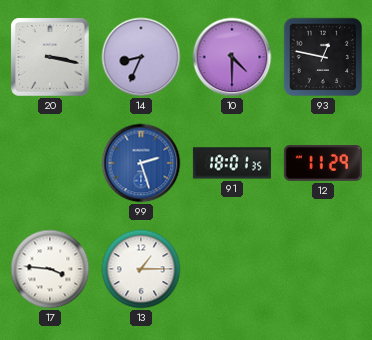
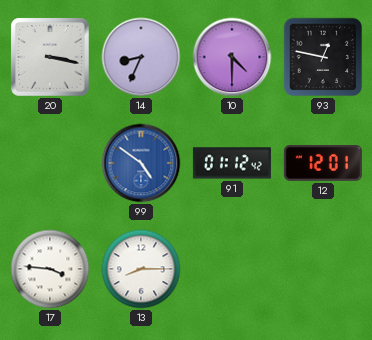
99: 2:27 -> 4:51
91: 18:01 -> 01:12
12: 11:29 -> 12:01
13: 1:15 -> 8:15
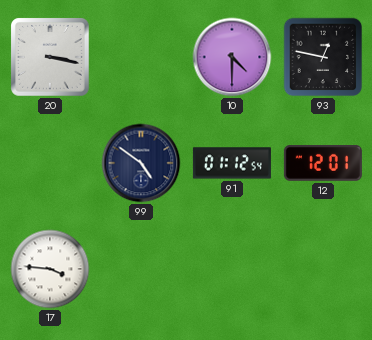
14: 8:34 -> none
99 dial: blue -> navy
91: 01:12:42 -> 01:12:54
13: 8:15 -> none
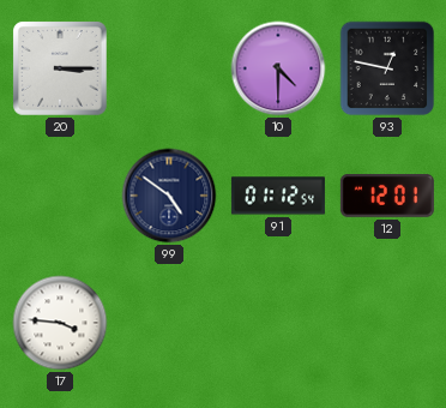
20: 3:17 -> 3:15
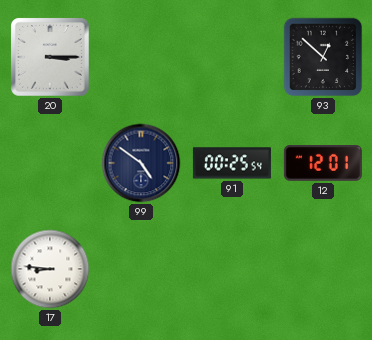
10: 4:30 -> none
93: 12:47 -> 12:52
91: 01:12 -> 00:25
17: 3:46 -> 8:46
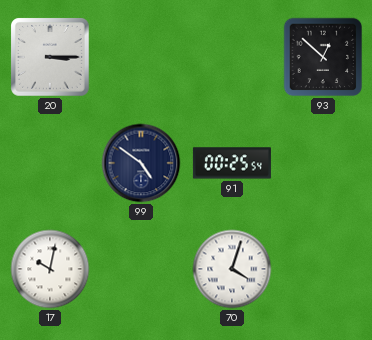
12: 12:01 -> none
17: 8:46 -> 10:02
70: none -> 4:03
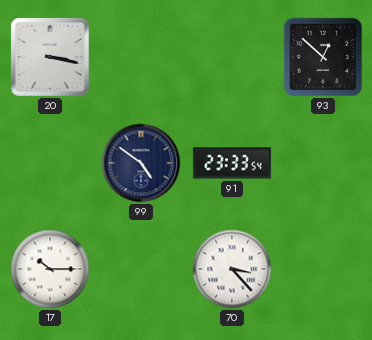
20: 3:15 -> 3:17
91: 00:25 -> 23:33
17: 10:02 -> 10:15
70: 4:03 -> 3:23
